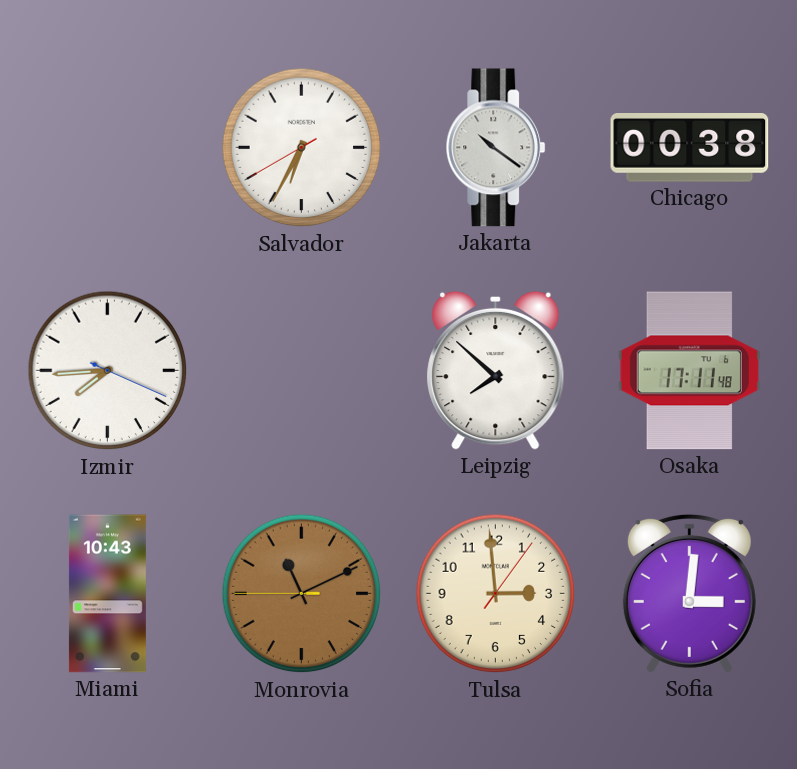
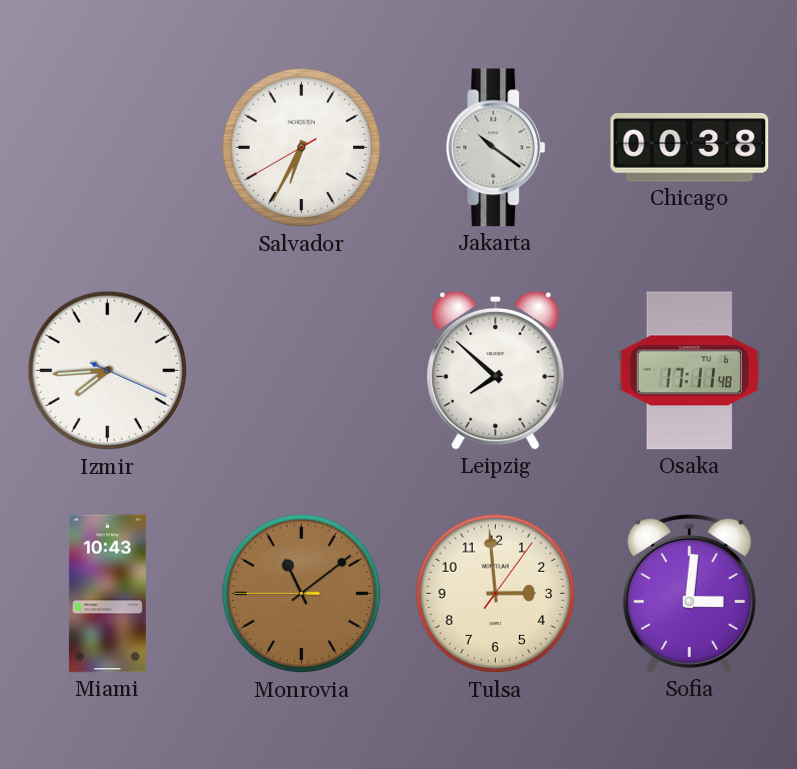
Monrovia: 11:10 -> 11:08
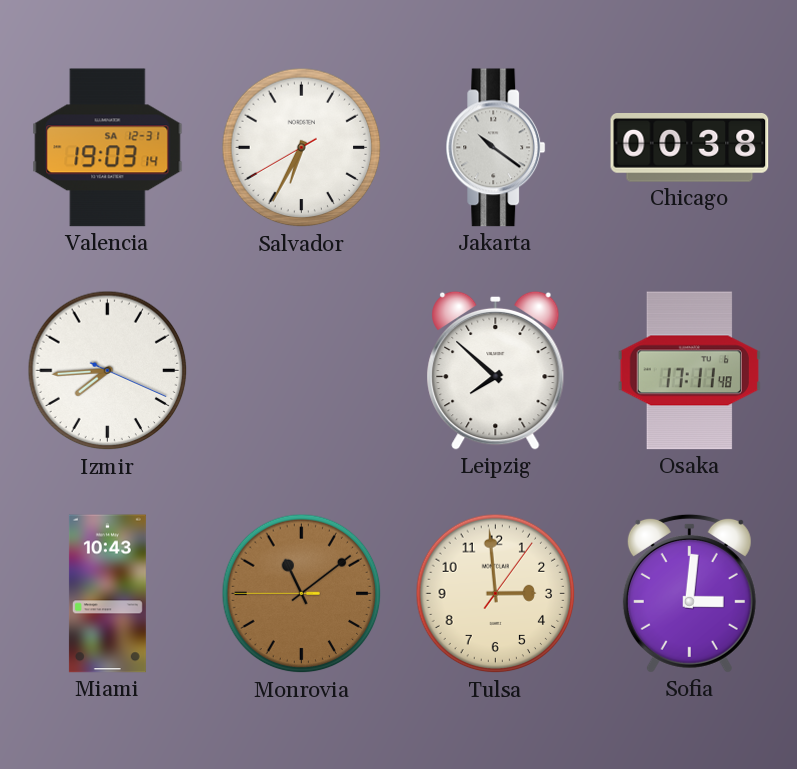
Valencia: none -> 19:03
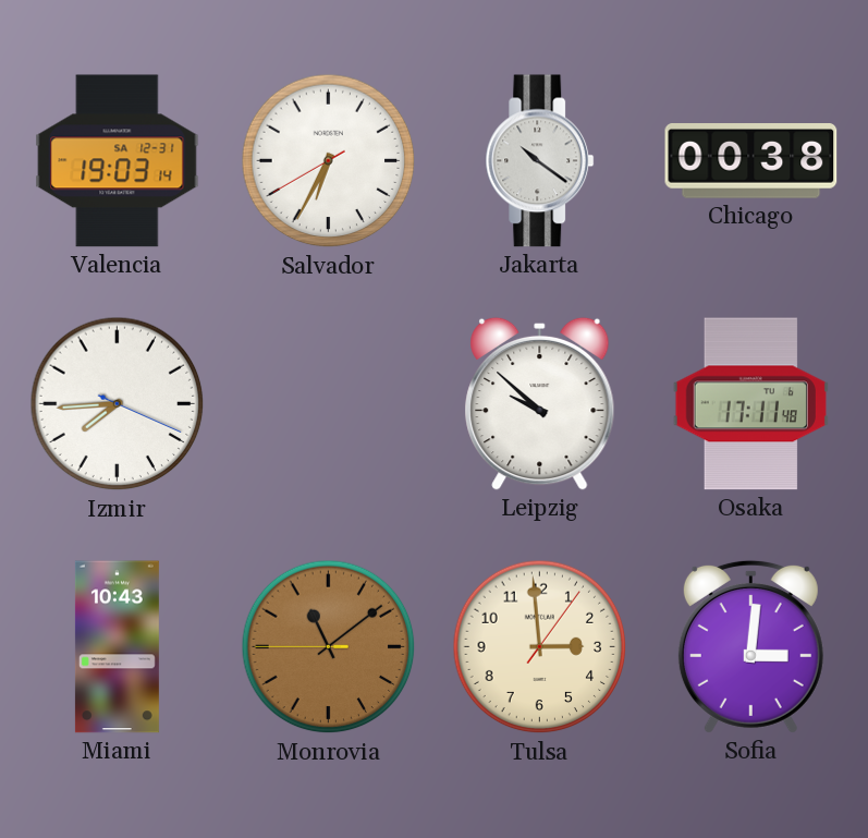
Leipzig: 7:52 -> 9:52
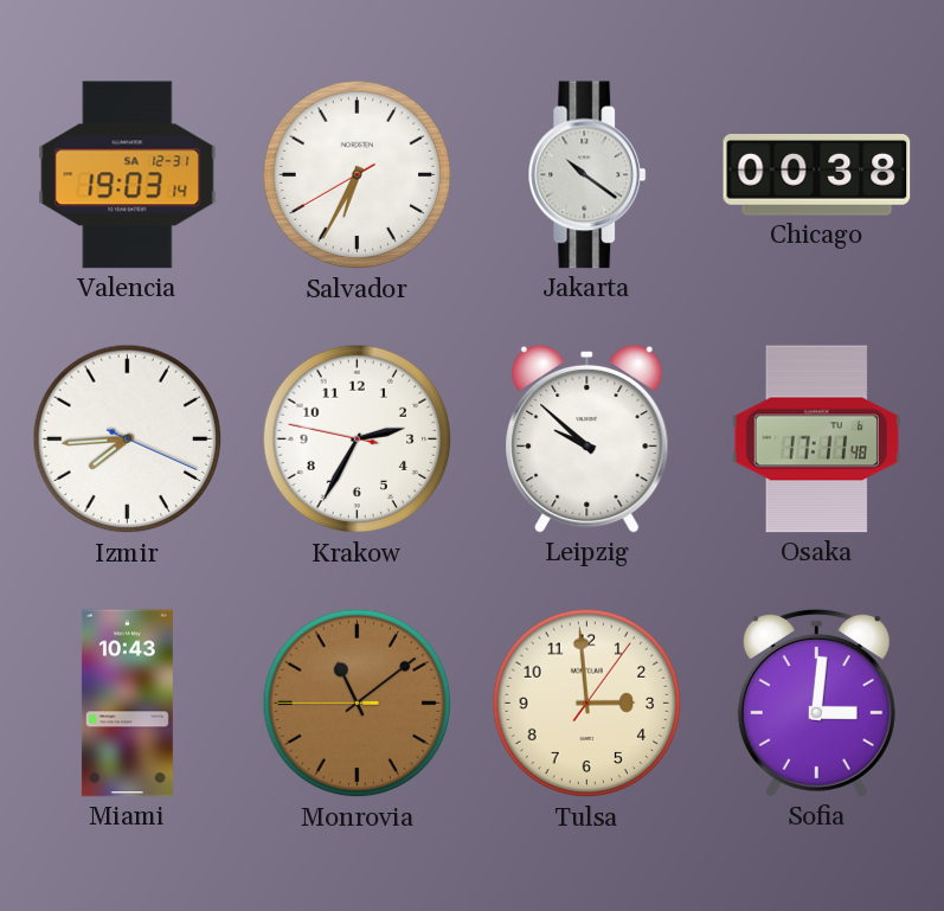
Krakow: none -> 2:34
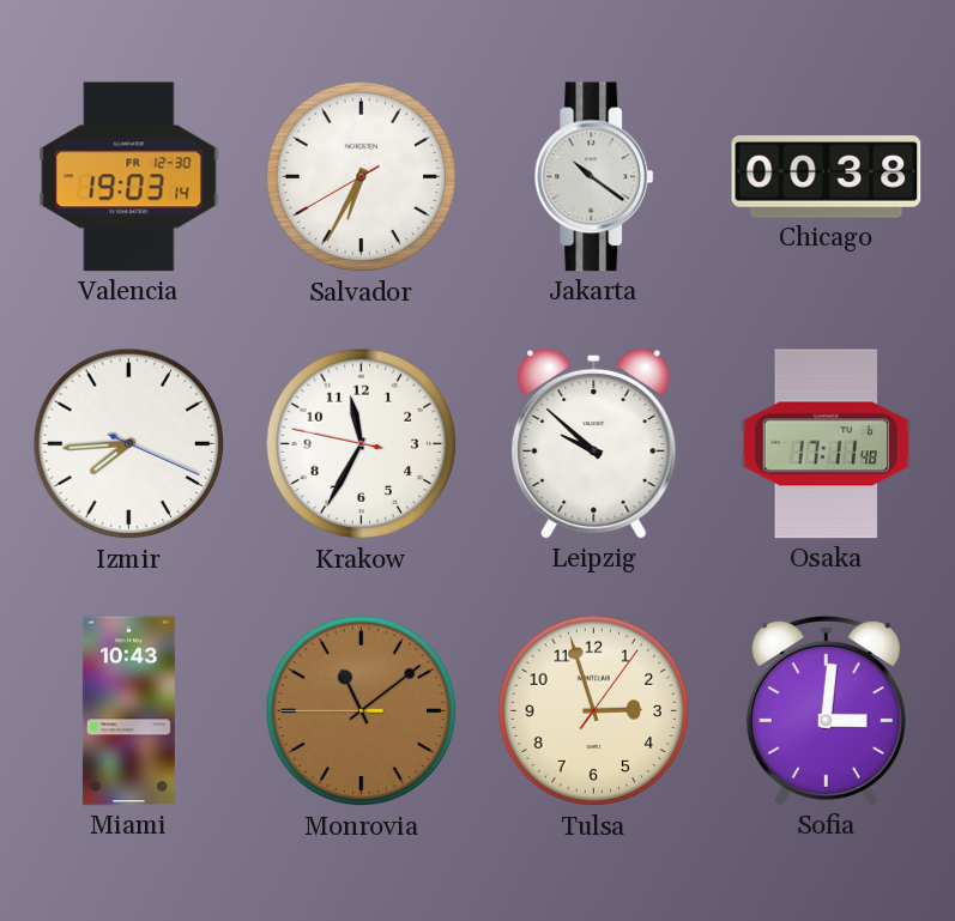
Valencia date: SA 12-31 -> FR 12-30
Krakow: 2:34 -> 11:34
Tulsa: 2:59 -> 2:57
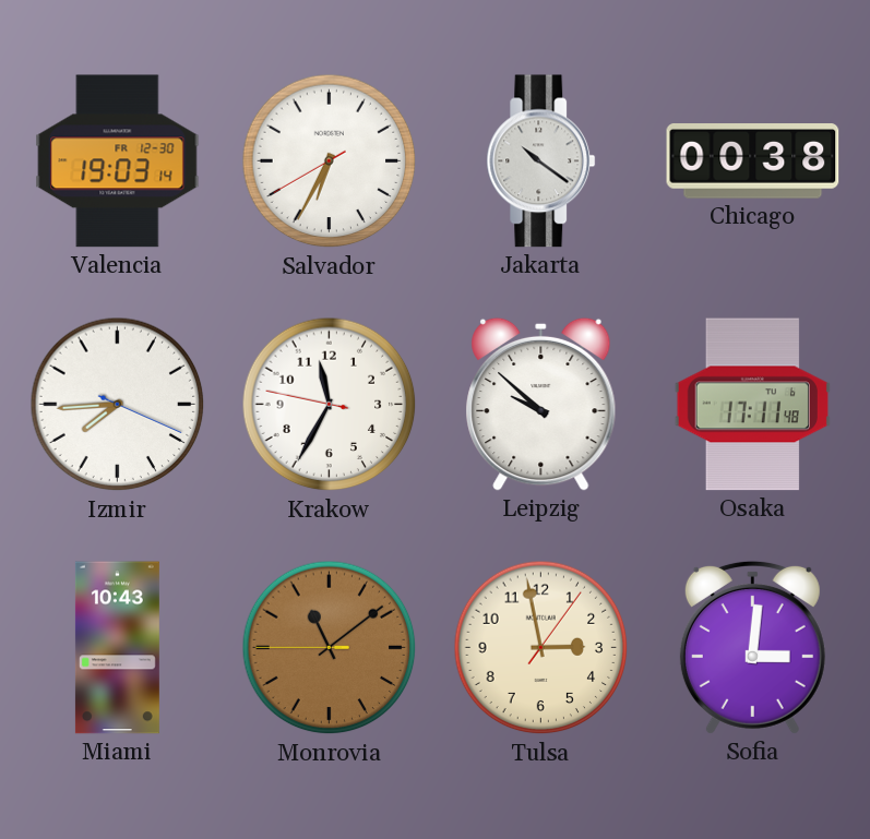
Tulsa: 2:57 -> 2:58
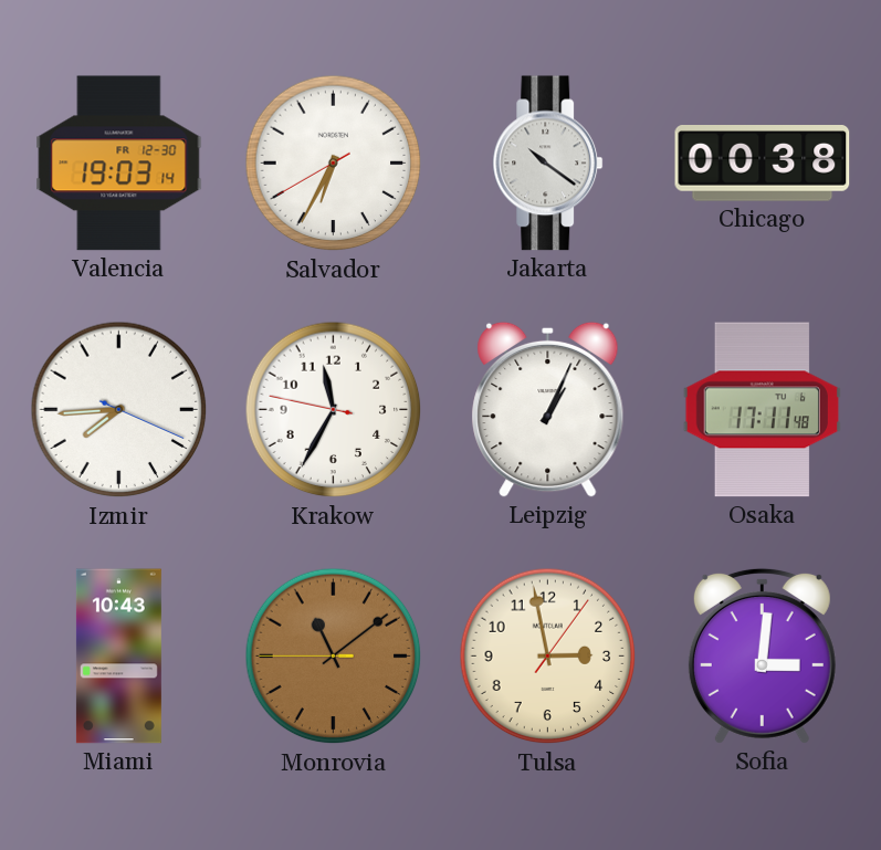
Leipzig: 9:52 -> 1:04
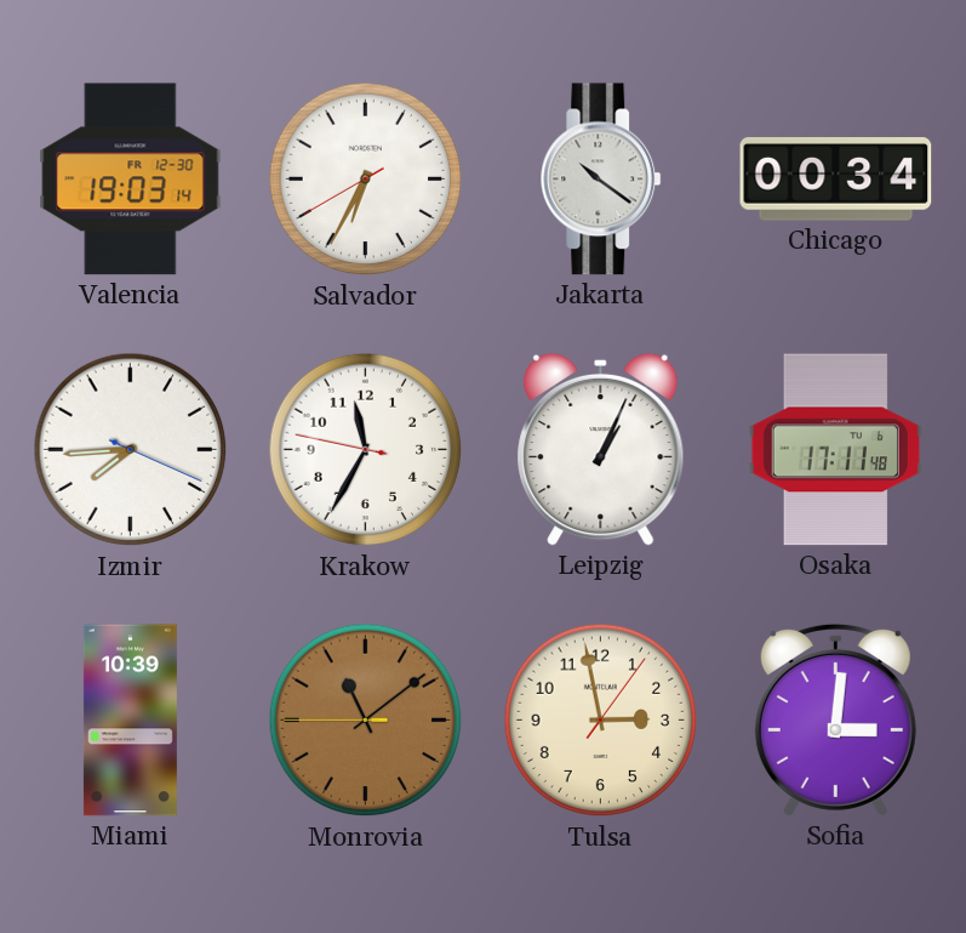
Chicago: 00:38 -> 00:34
Miami: 10:43 -> 10:39
